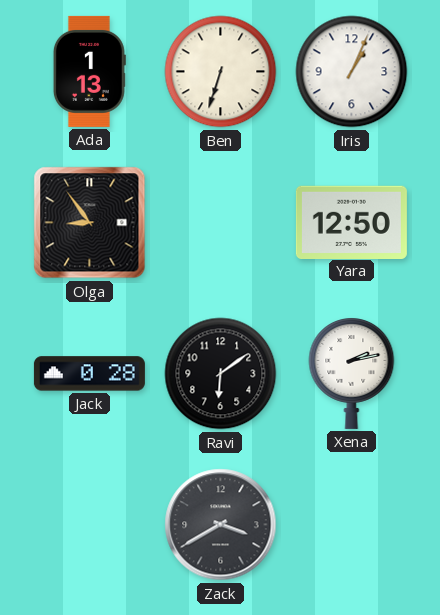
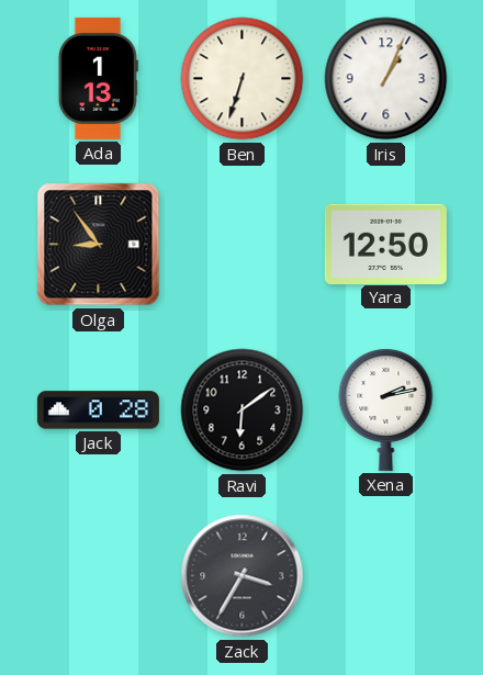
Zack: 3:40 -> 3:35
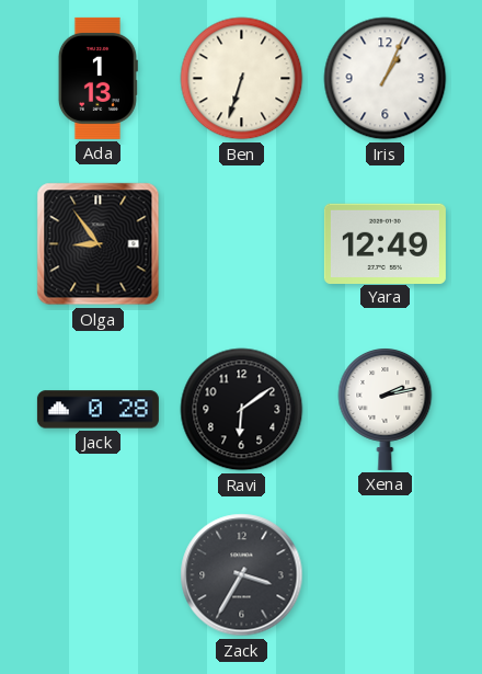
Yara: 12:50 -> 12:49
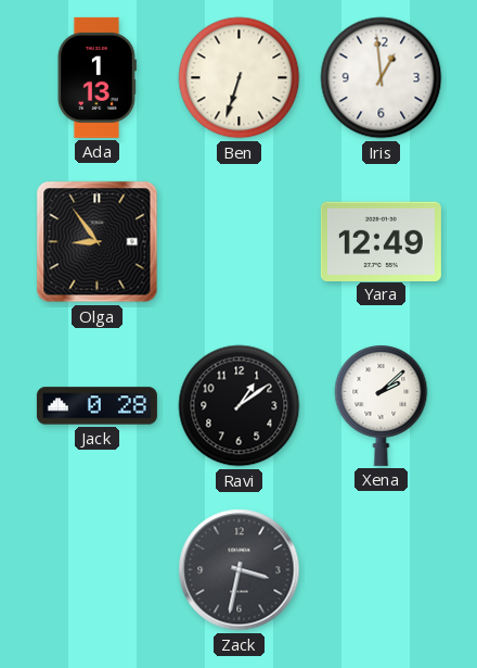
Iris: 1:04 -> 12:59
Ravi: 6:09 -> 1:09
Xena: 2:13 -> 2:08
Zack: 3:35 -> 3:32
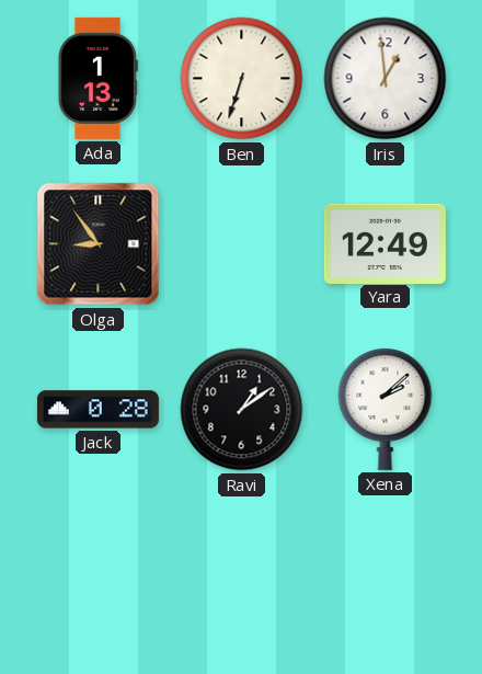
Zack: 3:32 -> none
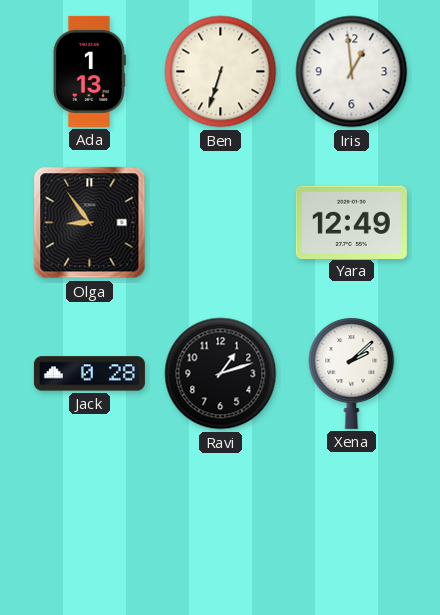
Ravi: 1:09 -> 1:12
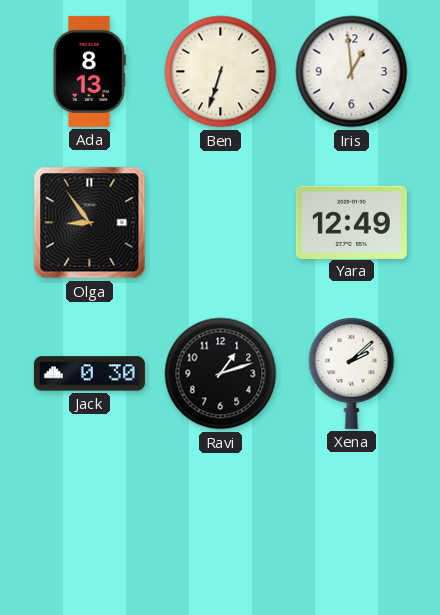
Ada: 1:13 -> 8:13
Jack: 0:28 -> 0:30
